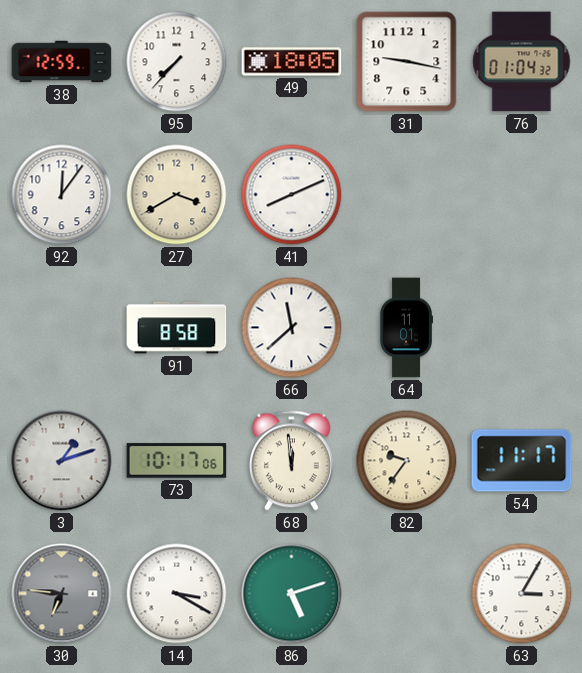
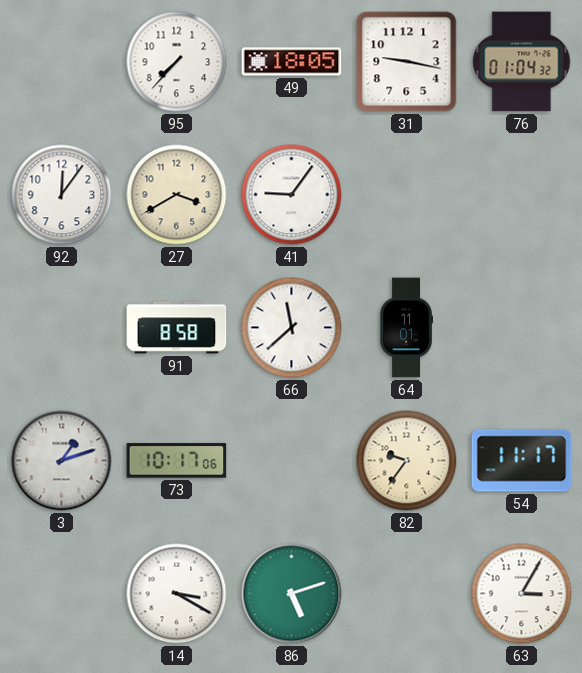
38: 12:59 -> none
41: 8:11 -> 9:06
68: 11:59 -> none
30: 6:46 -> none
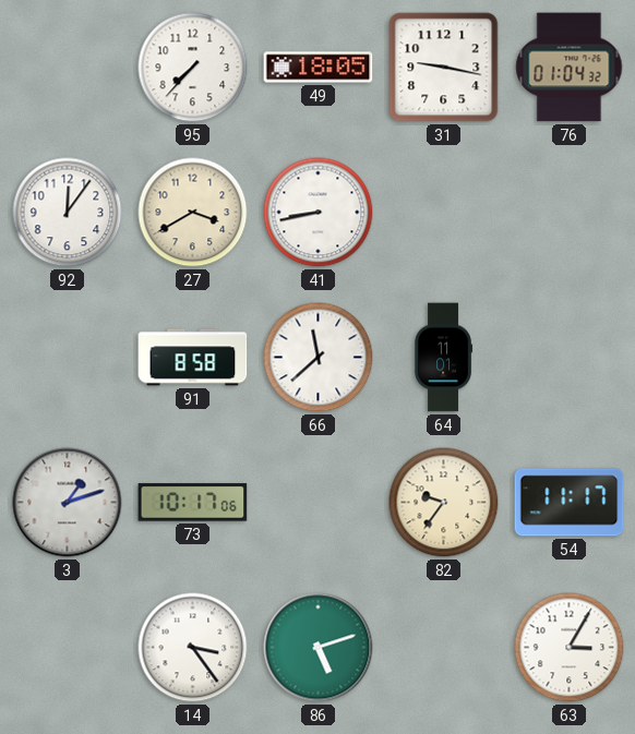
41: 9:06 -> 8:43
14: 3:20 -> 3:24
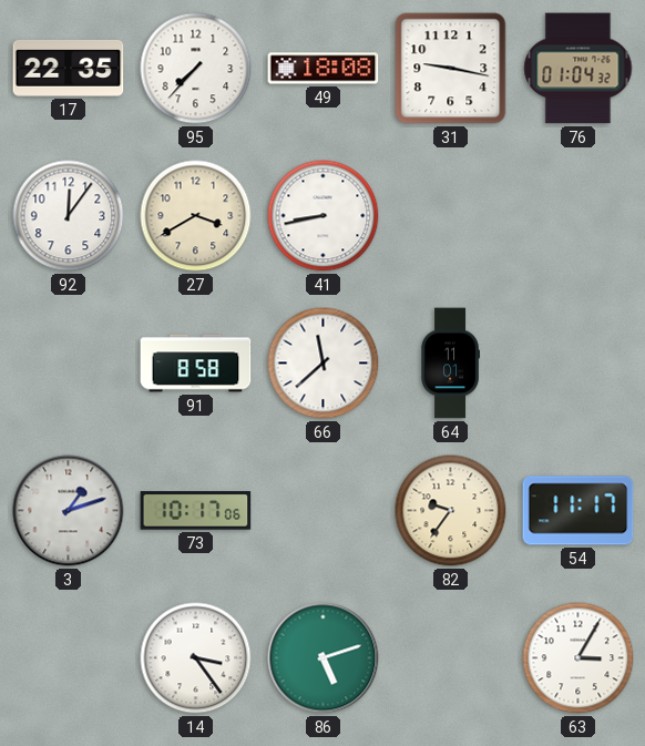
17: none -> 22:35
49: 18:05 -> 18:08
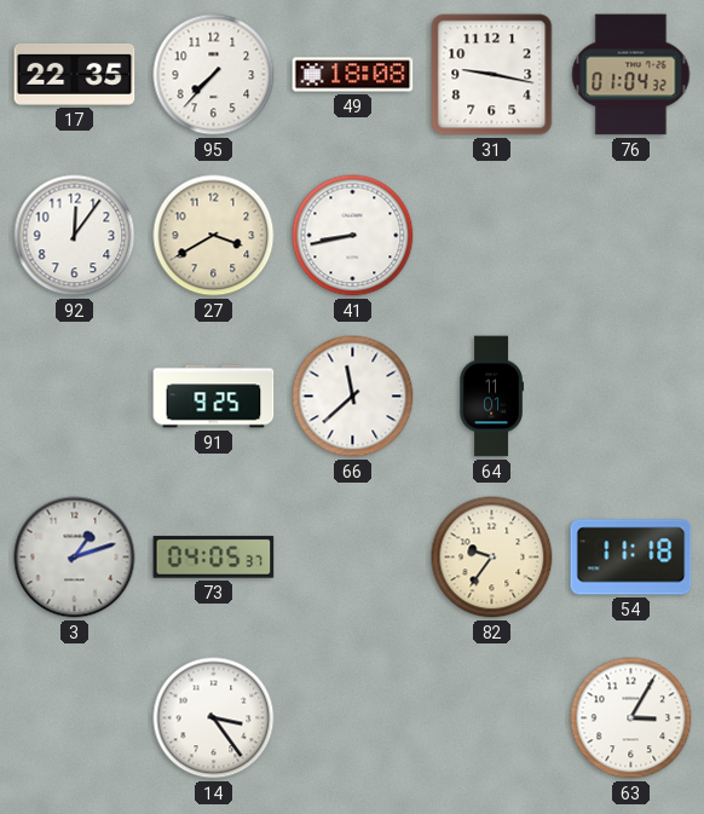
91: 8:58 -> 9:25
73: 10:17 -> 04:05
54: 11:17 -> 11:18
86: 5:12 -> none
